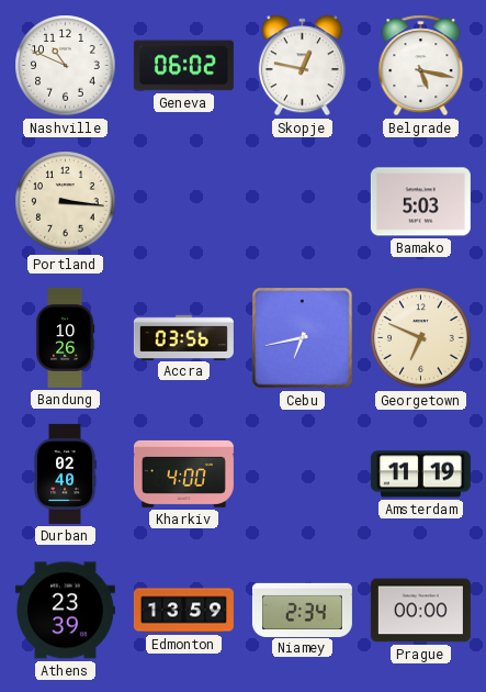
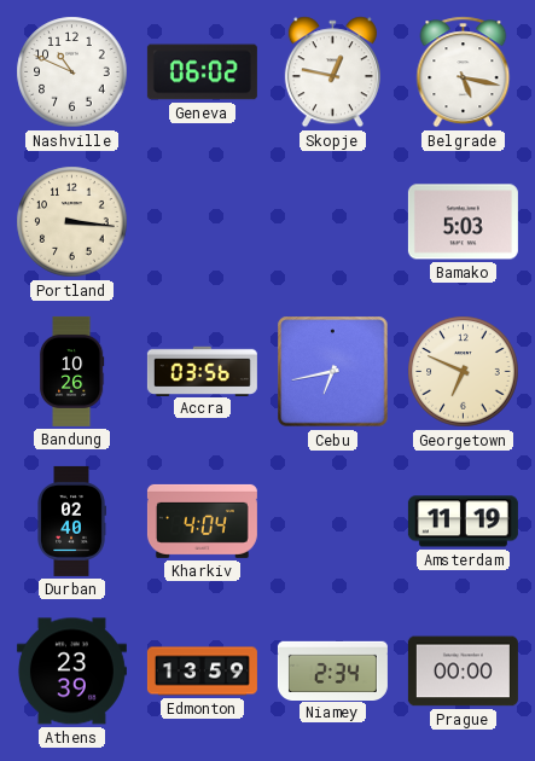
Kharkiv: 4:00 -> 4:04
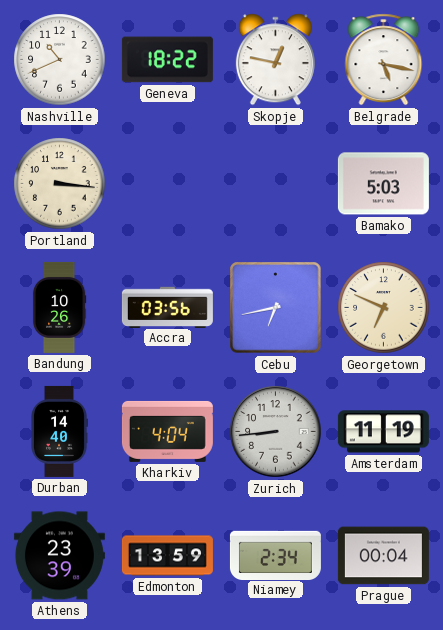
Nashville: 10:49 -> 10:41
Geneva: 06:02 -> 18:22
Durban: 02:40 -> 14:40
Zurich: none -> 8:44
Prague: 00:00 -> 00:04
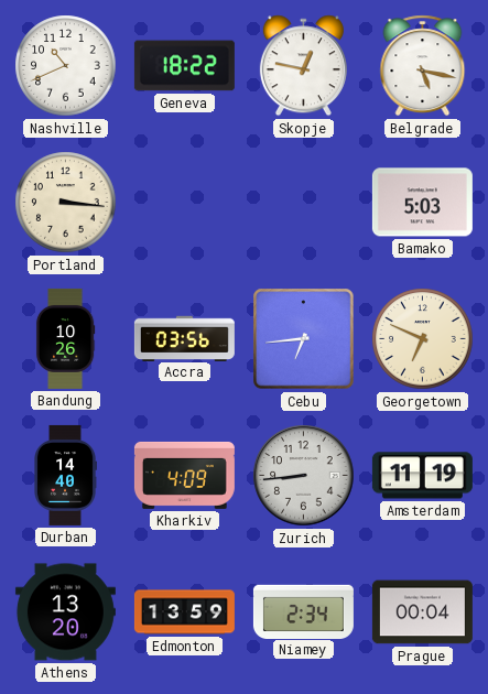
Cebu: 6:43 -> 6:44
Kharkiv: 4:04 -> 4:09
Athens: 23:39 -> 13:20
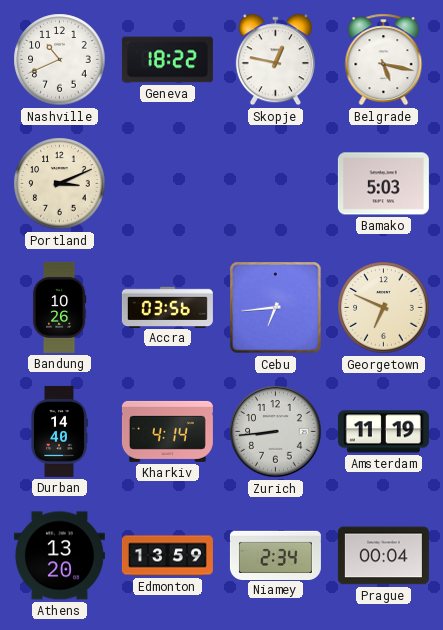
Portland: 3:16 -> 3:11
Kharkiv: 4:09 -> 4:14
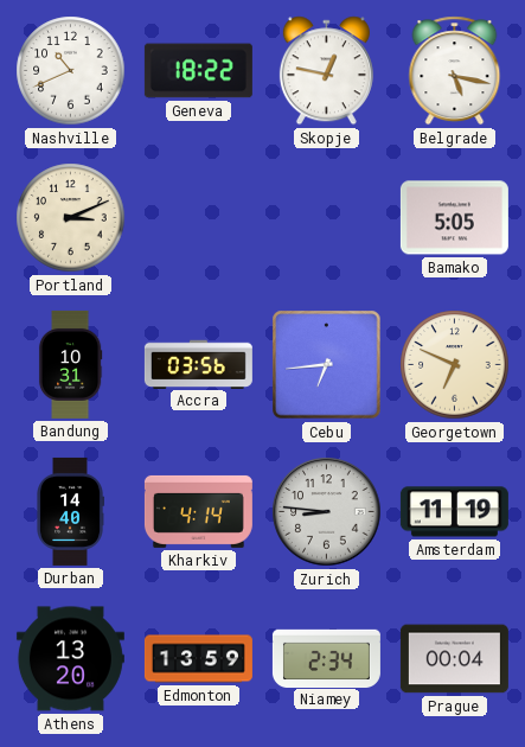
Bamako: 5:03 -> 5:05
Bandung: 10:26 -> 10:31
Zurich: 8:44 -> 8:46
